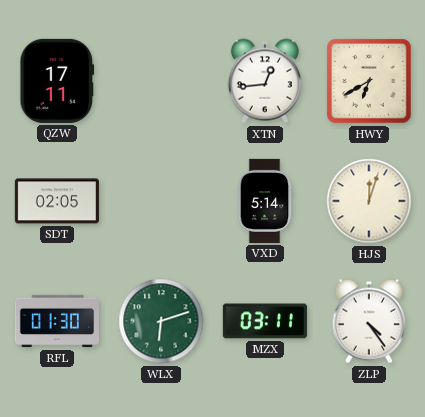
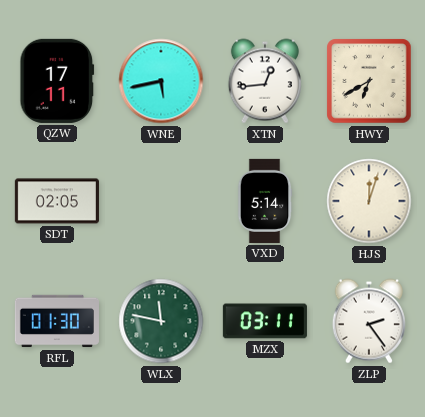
WNE: none -> 5:43
WLX: 6:12 -> 11:47
ZLP: 4:24 -> 2:24
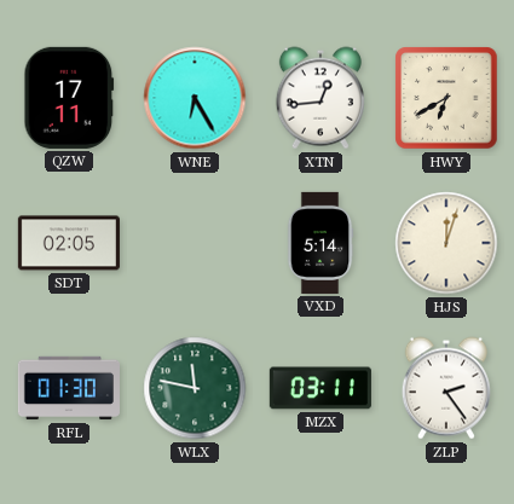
WNE: 5:43 -> 6:25
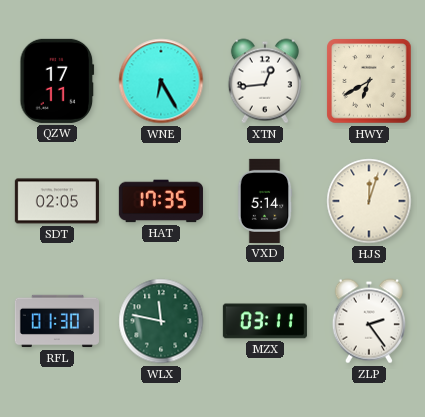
HAT: none -> 17:35
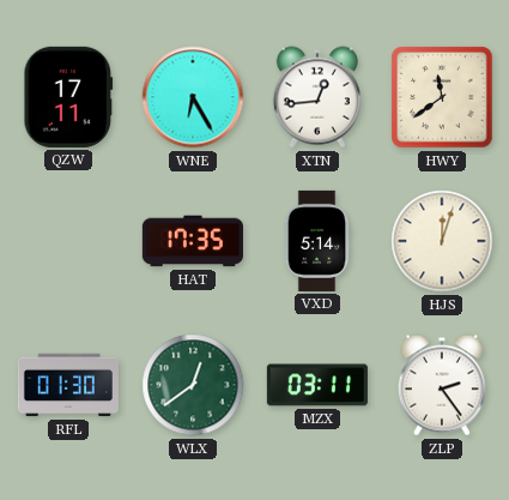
HWY: 6:40 -> 11:39
SDT: 02:05 -> none
WLX: 11:47 -> 12:39
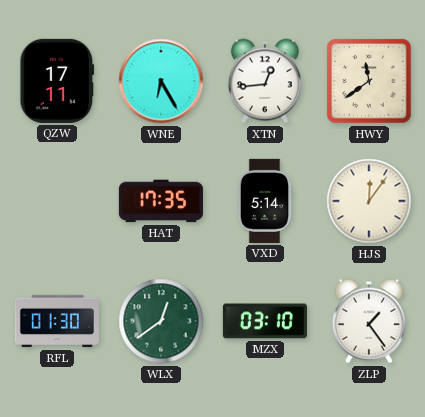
HJS: 12:03 -> 12:06
MZX: 03:11 -> 03:10
ZLP: 2:24 -> 1:24
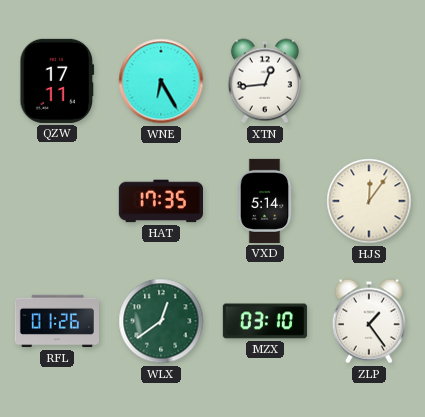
HWY: 11:39 -> none
RFL: 01:30 -> 01:26
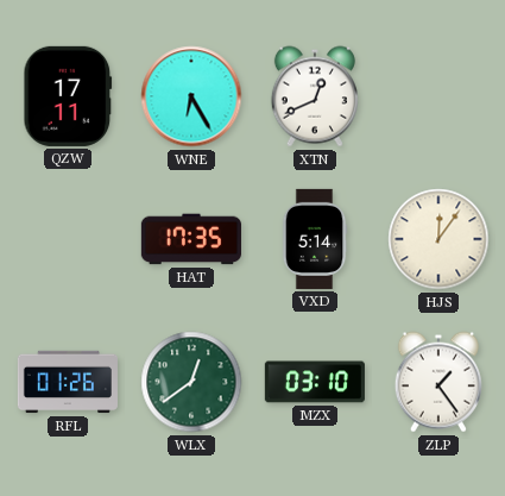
XTN: 12:44 -> 12:41
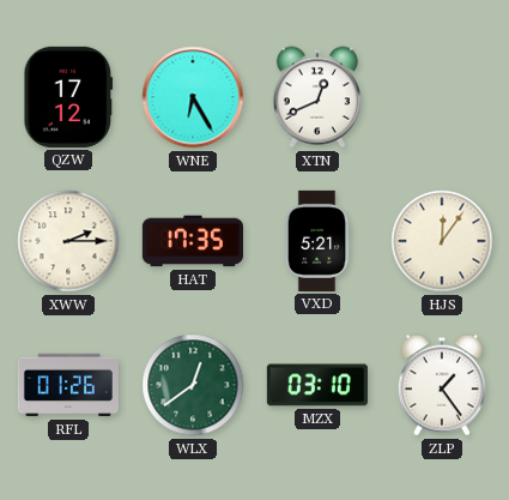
QZW: 17:11 -> 17:12
XWW: none -> 2:15
VXD: 5:14 -> 5:21
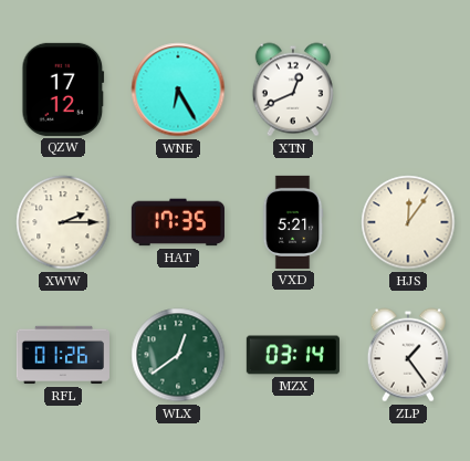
MZX: 03:10 -> 03:14
